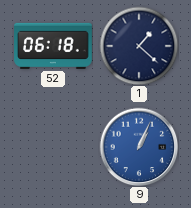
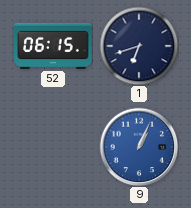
52: 06:18 -> 06:15
1: 1:22 -> 6:42
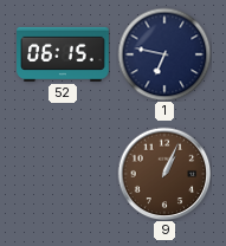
1: 6:42 -> 6:47
9 dial: blue -> brown
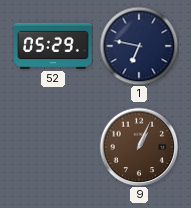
52: 06:15 -> 05:29
